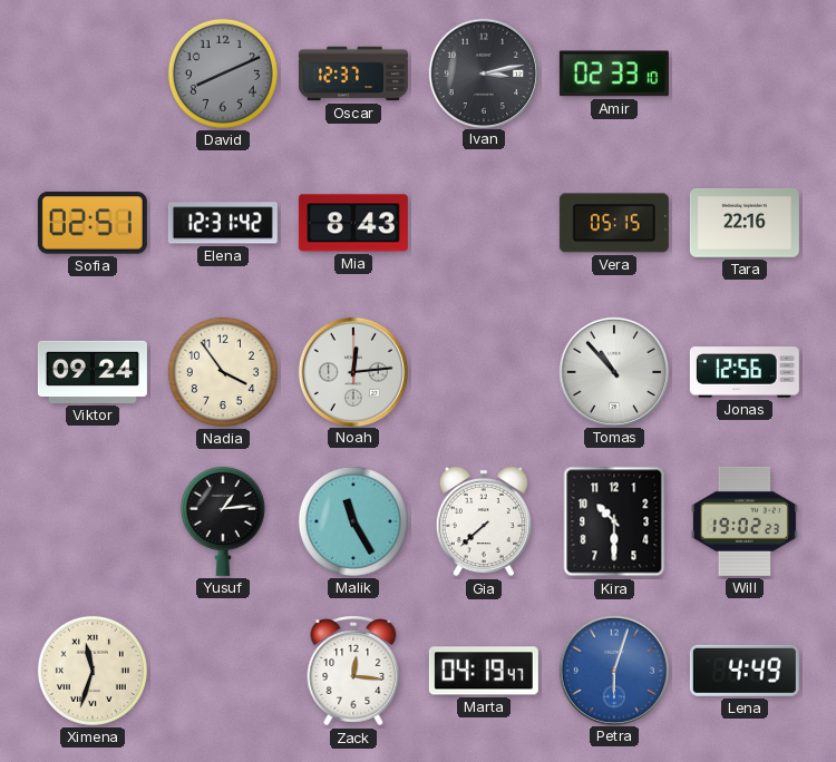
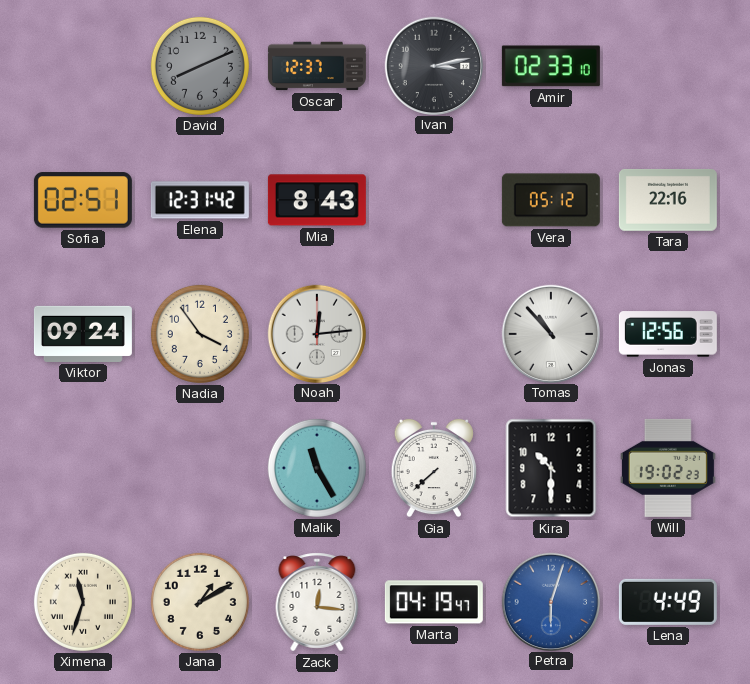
Vera: 05:15 -> 05:12
Yusuf: 1:14 -> none
Jana: none -> 1:10
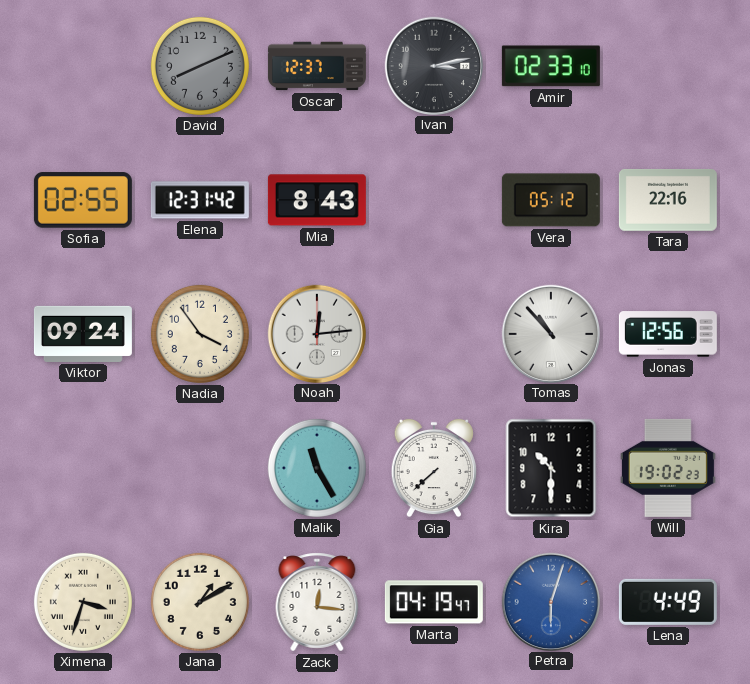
Sofia: 02:51 -> 02:55
Ximena: 11:33 -> 3:33
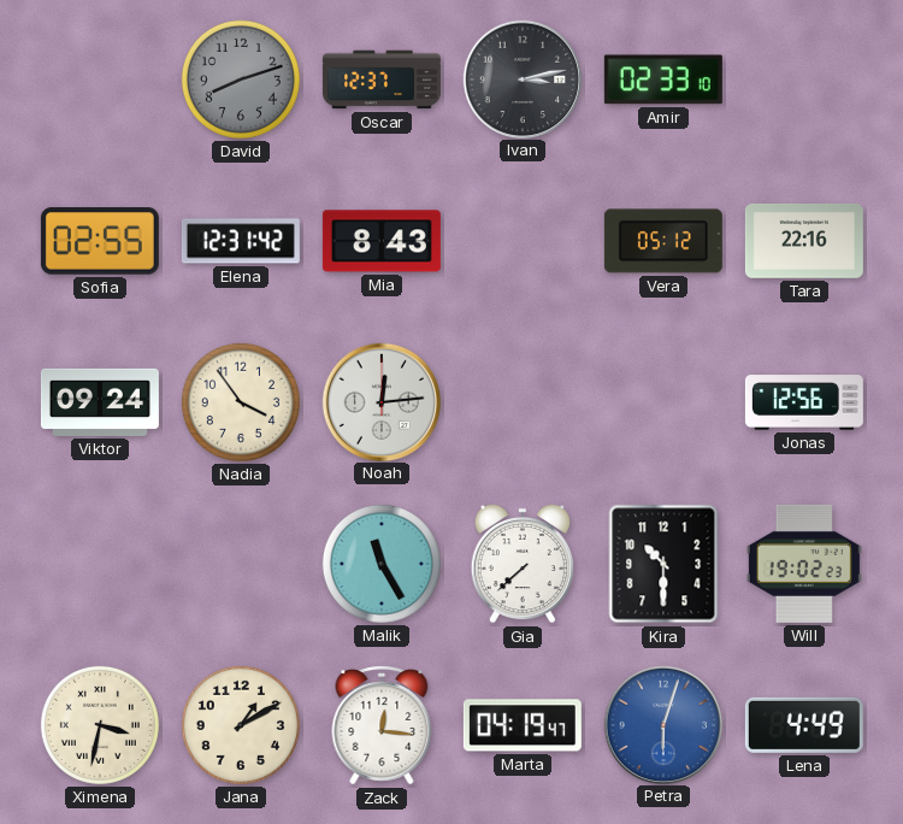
David: 8:11 -> 8:12
Tomas: 10:53 -> none
Ximena: 3:33 -> 3:32
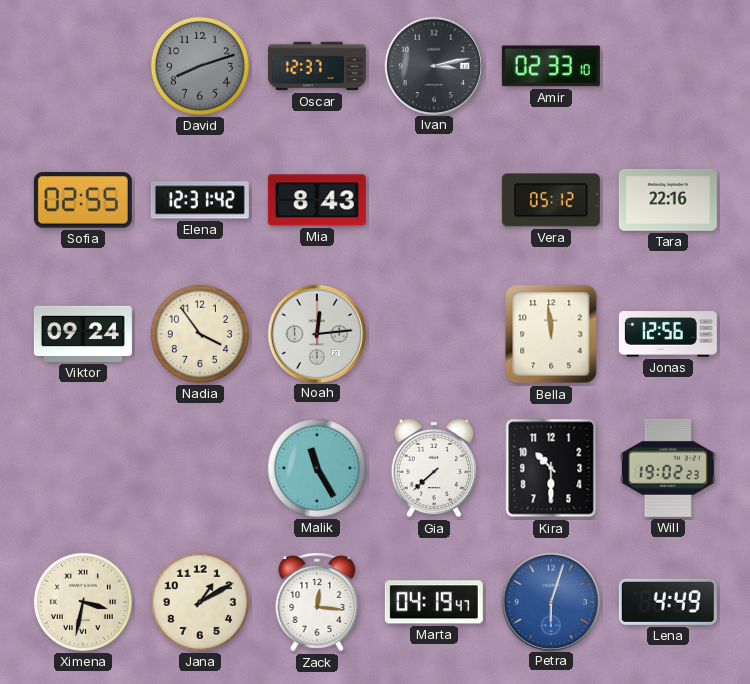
Bella: none -> 11:59
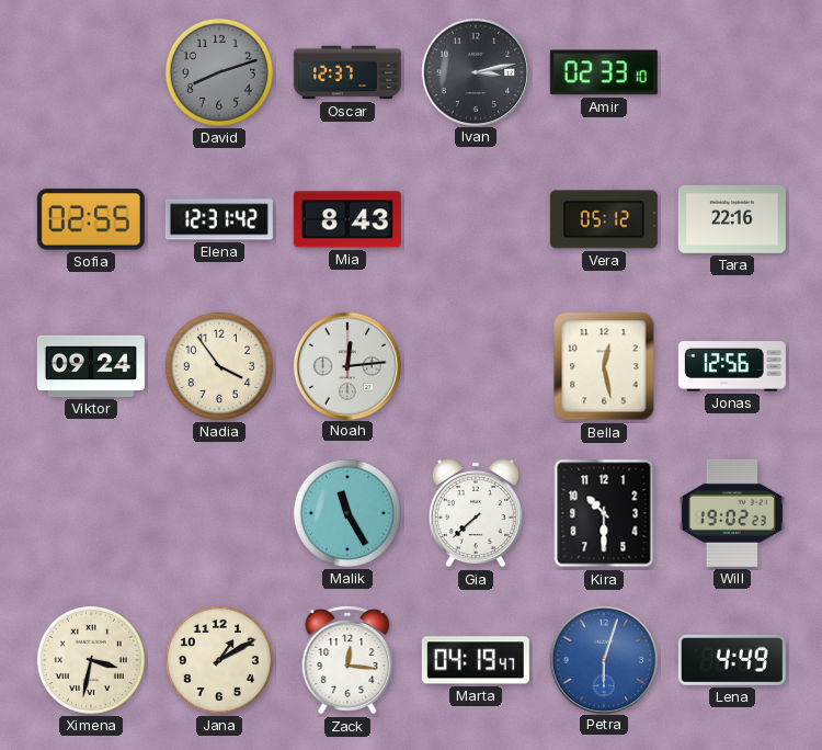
Bella: 11:59 -> 12:28
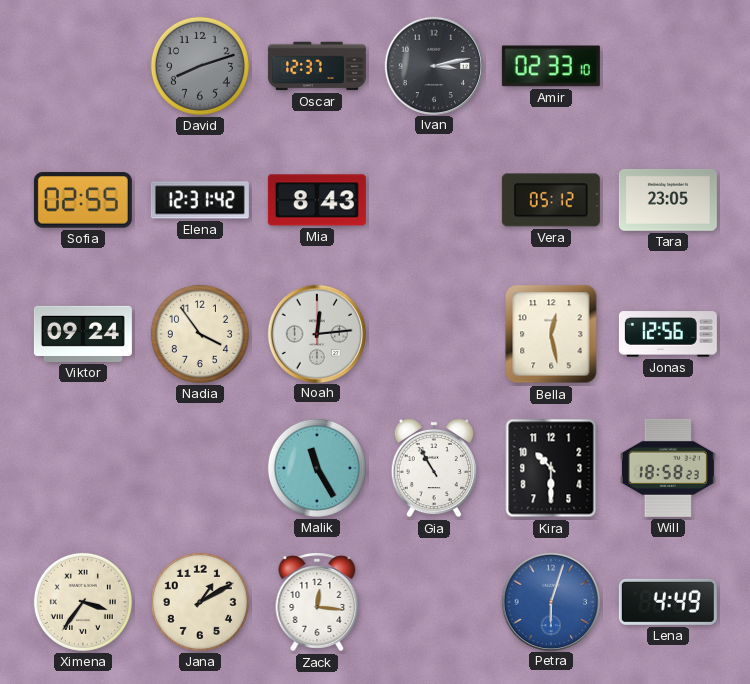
Tara: 22:16 -> 23:05
Gia: 7:38 -> 10:55
Will: 19:02 -> 18:58
Ximena: 3:32 -> 3:36
Marta: 04:19 -> none
